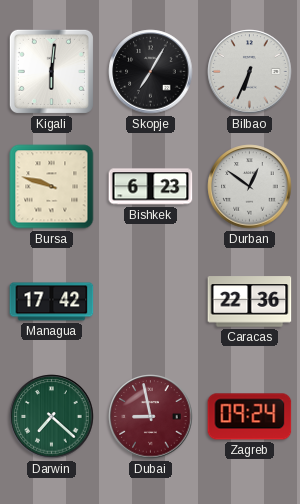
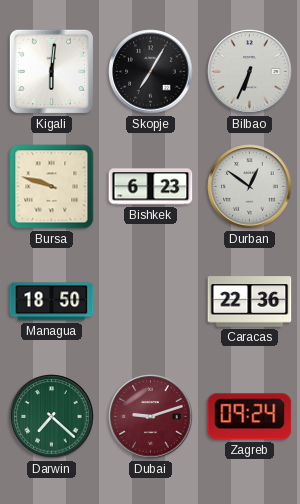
Managua: 17:42 -> 18:50
Dubai: 8:58 -> 9:12
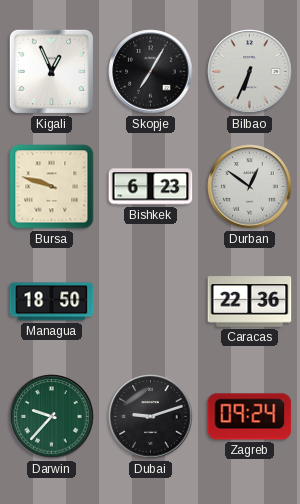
Kigali: 6:01 -> 12:56
Darwin: 7:22 -> 9:37
Dubai dial: burgundy -> black
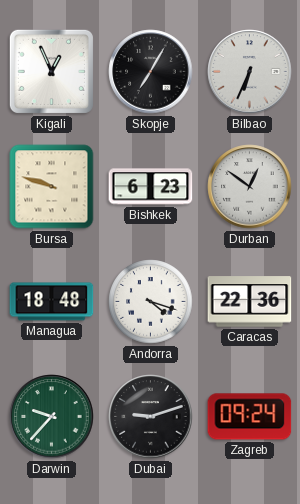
Managua: 18:50 -> 18:48
Andorra: none -> 4:18
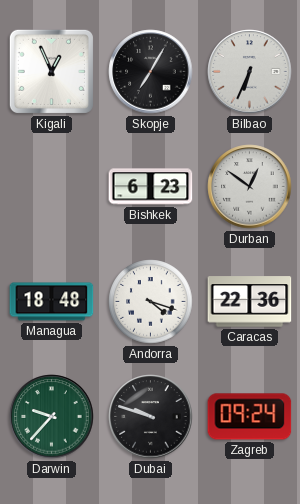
Bursa: 9:48 -> none
Dubai: 9:12 -> 9:48
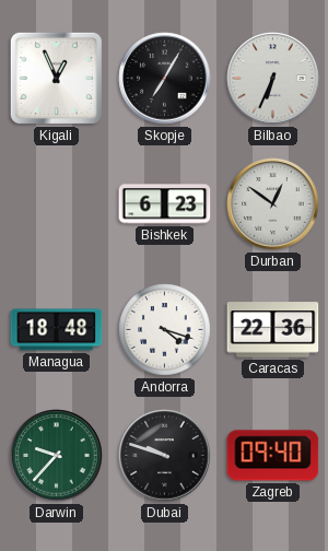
Zagreb: 09:24 -> 09:40
